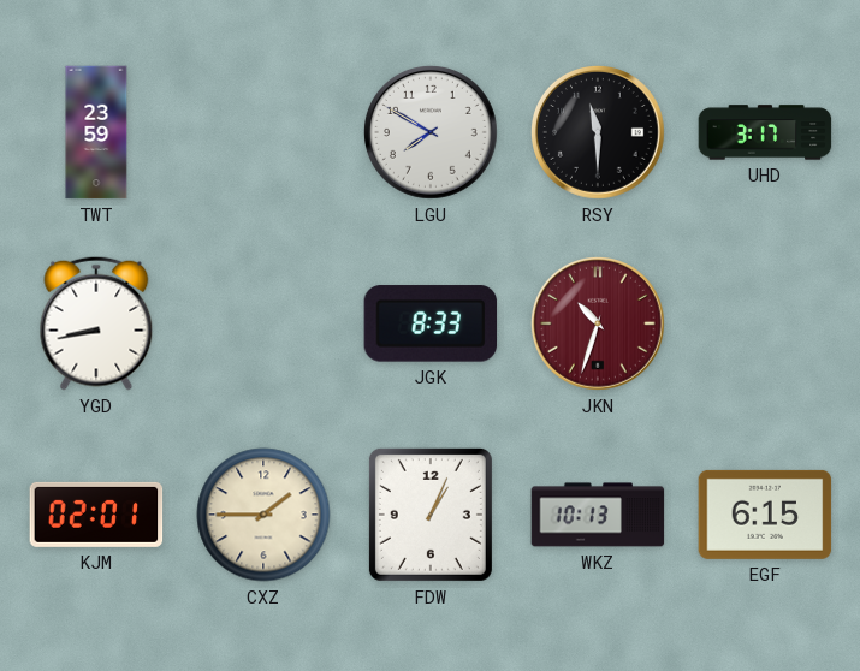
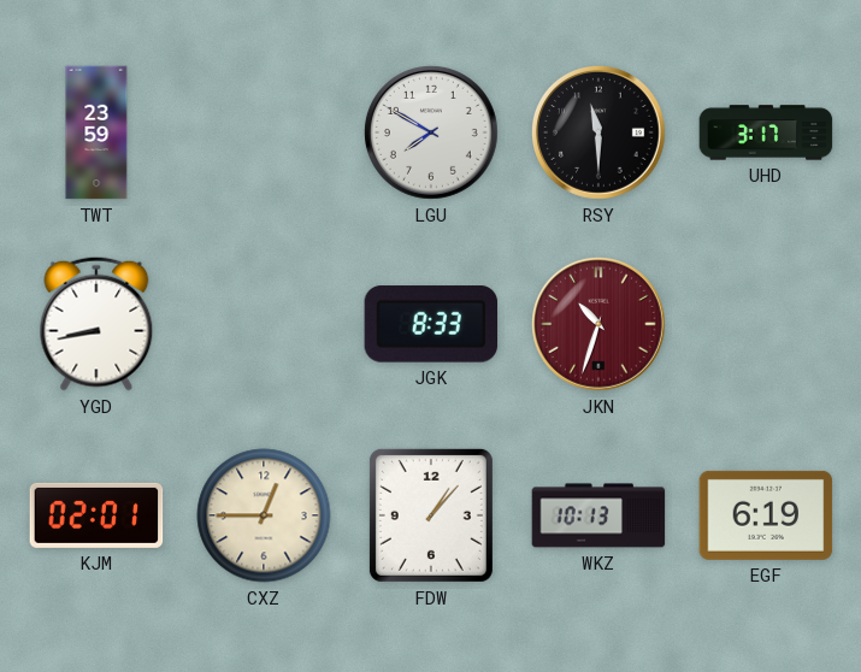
CXZ: 1:45 -> 12:45
FDW: 1:04 -> 1:07
EGF: 6:15 -> 6:19
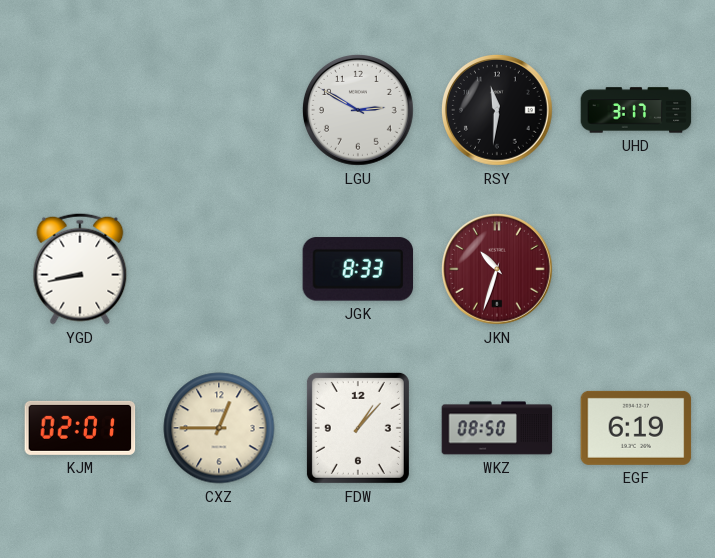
TWT: 23:59 -> none
LGU: 7:50 -> 2:50
RSY: 11:30 -> 11:31
WKZ: 10:13 -> 08:50
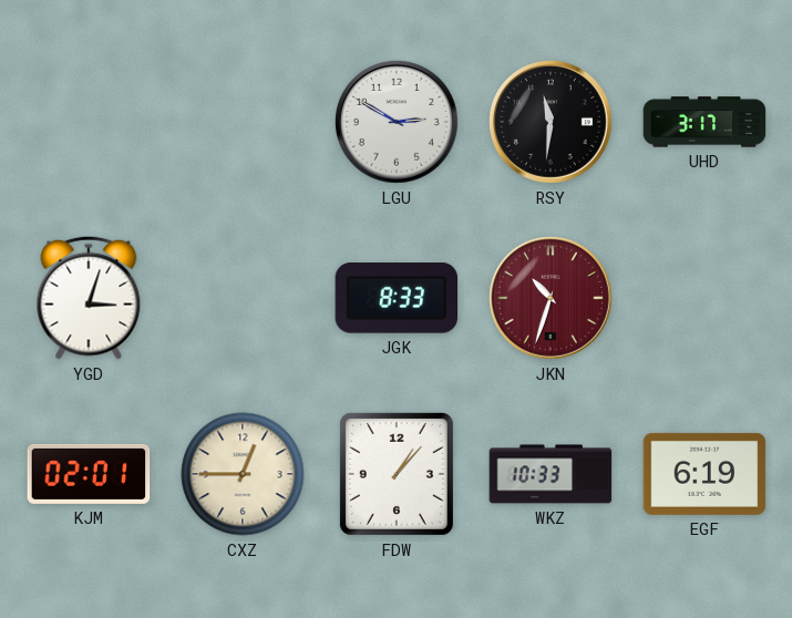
YGD: 8:43 -> 3:03
WKZ: 08:50 -> 10:33
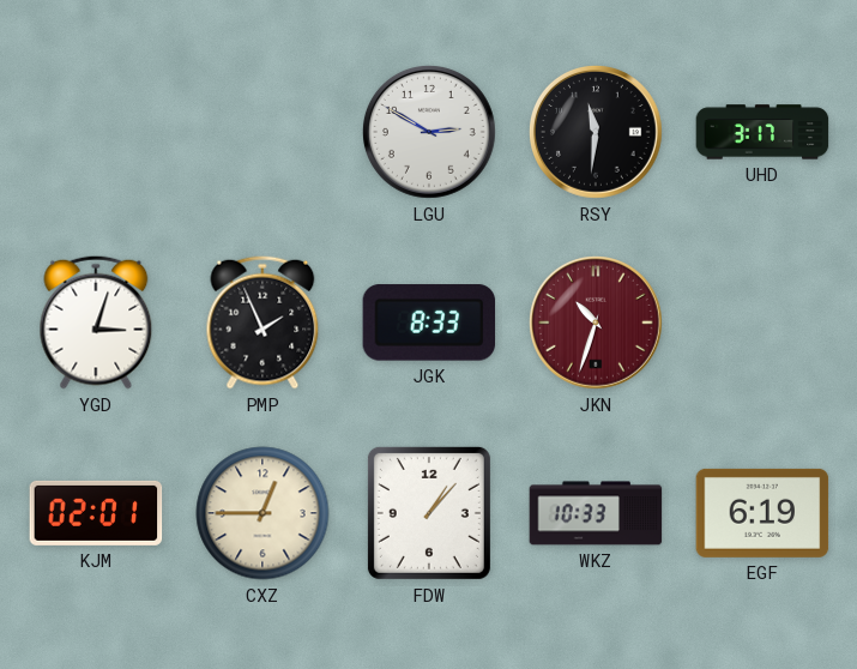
PMP: none -> 1:56
